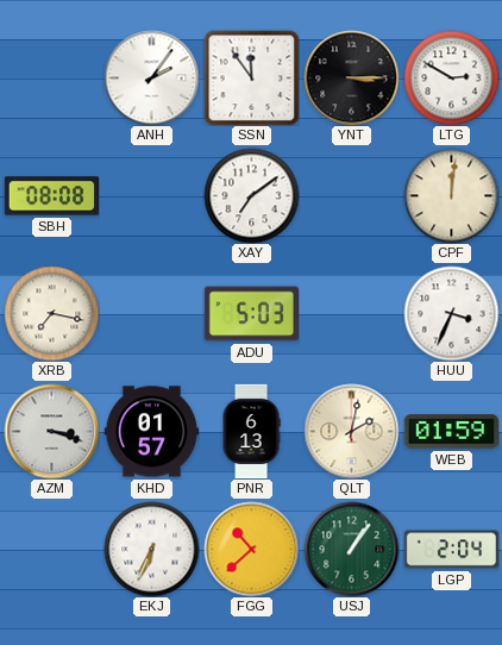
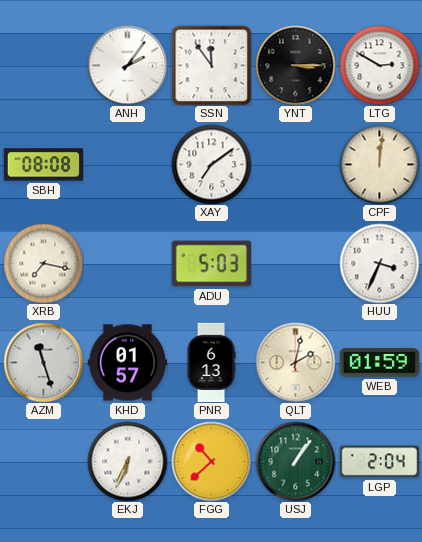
AZM: 3:18 -> 11:27
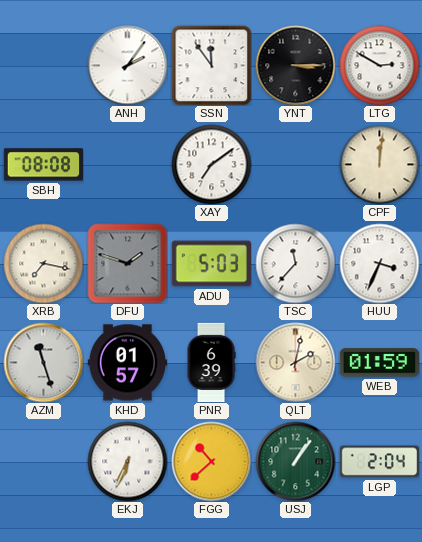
DFU: none -> 1:48
TSC: none -> 11:37
PNR: 6:13 -> 6:39
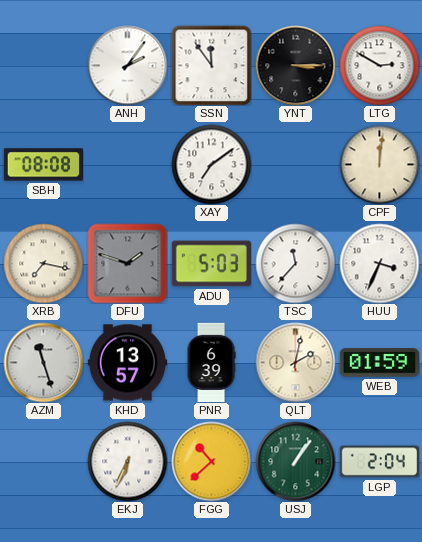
KHD: 01:57 -> 13:57
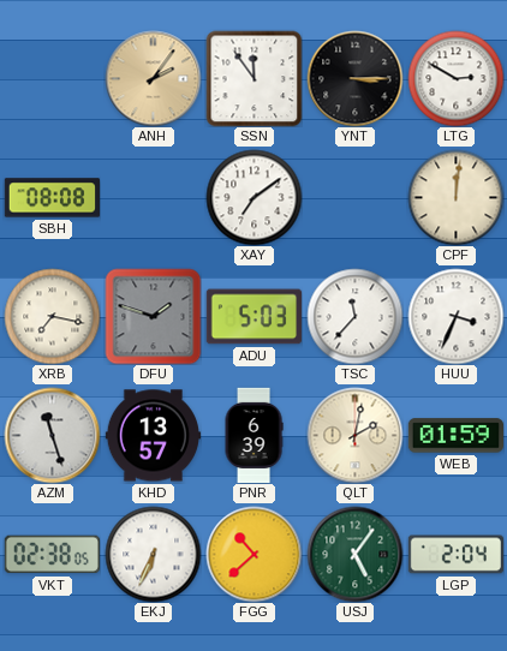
ANH dial: white -> champagne
VKT: none -> 02:38
USJ: 1:06 -> 5:06
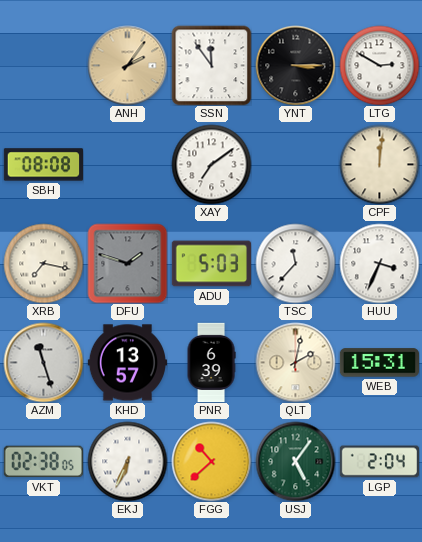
WEB: 01:59 -> 15:31
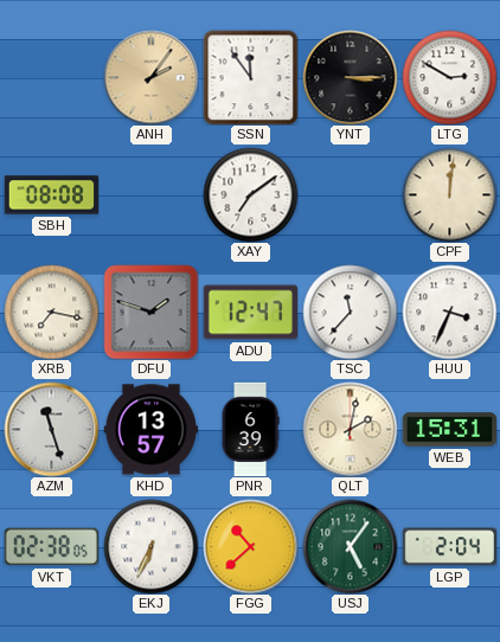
ADU: 5:03 -> 12:47
